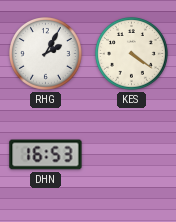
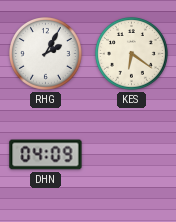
KES: 4:21 -> 6:21
DHN: 16:53 -> 04:09
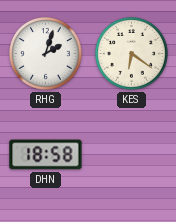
RHG: 2:05 -> 2:03
DHN: 04:09 -> 18:58
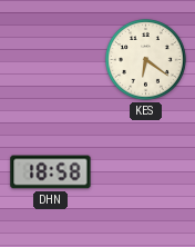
RHG: 2:03 -> none
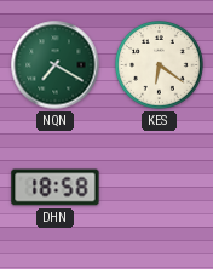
NQN: none -> 7:20
